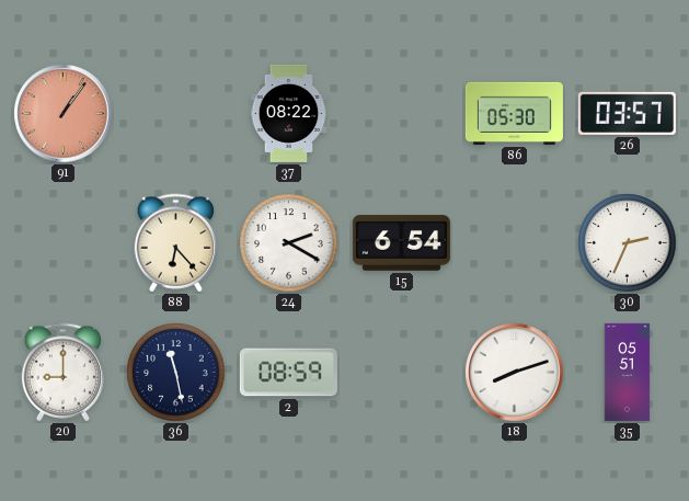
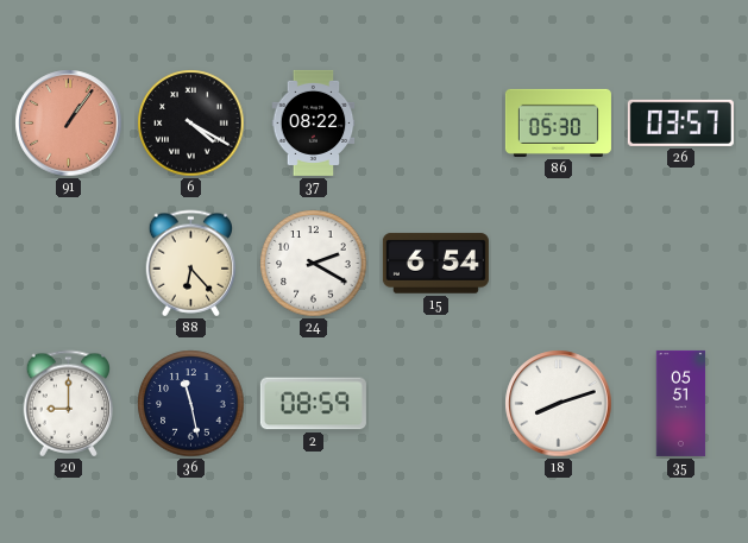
6: none -> 4:20
30: 2:34 -> none
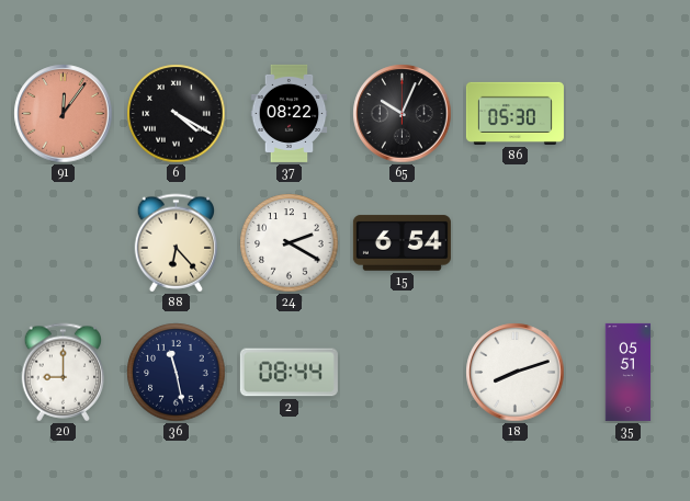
91: 1:06 -> 12:06
65: none -> 10:04
26: 03:57 -> none
2: 08:59 -> 08:44
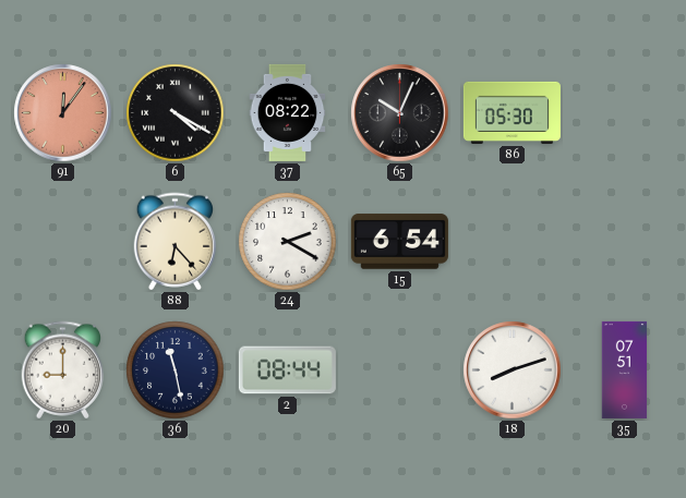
35: 05:51 -> 07:51
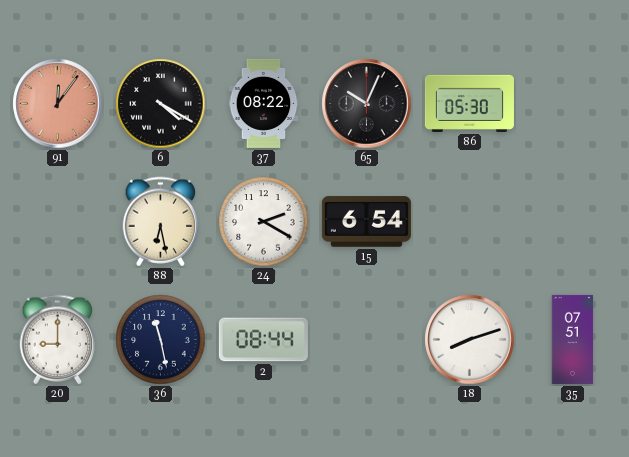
88: 6:23 -> 6:28
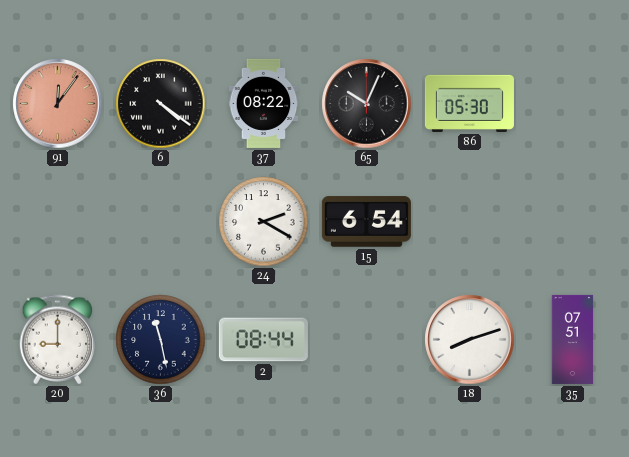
6: 4:20 -> 4:21
88: 6:28 -> none
